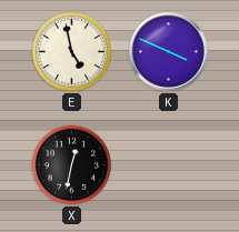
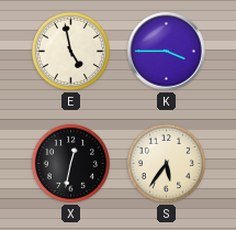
K: 3:49 -> 3:45
S: none -> 5:36
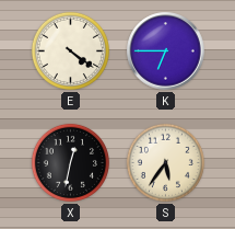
E: 4:58 -> 4:21
K: 3:45 -> 6:45
